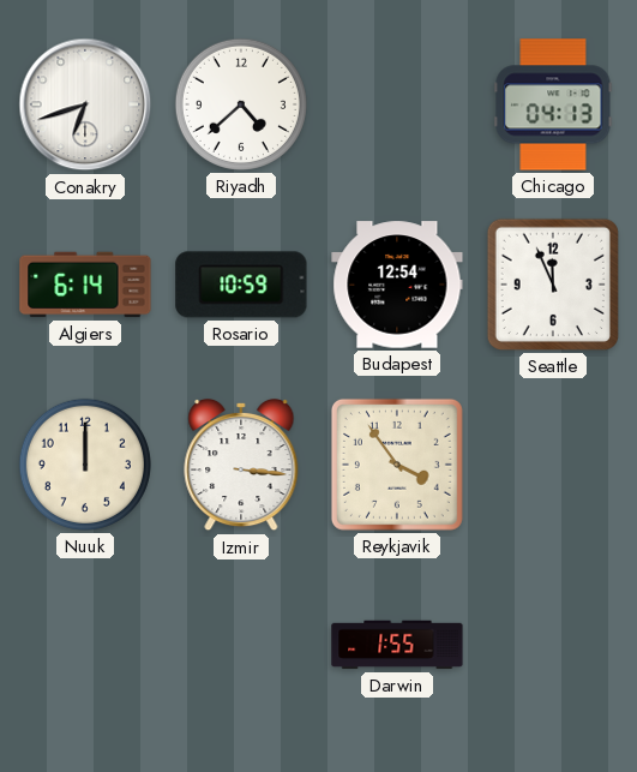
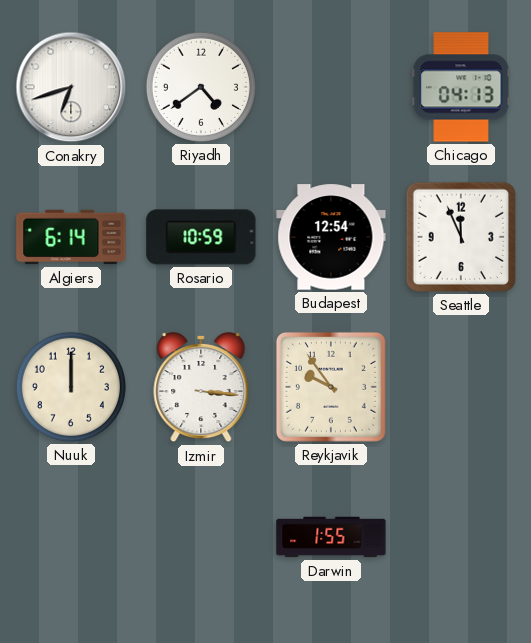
Riyadh: 4:38 -> 4:39
Reykjavik: 3:54 -> 9:54
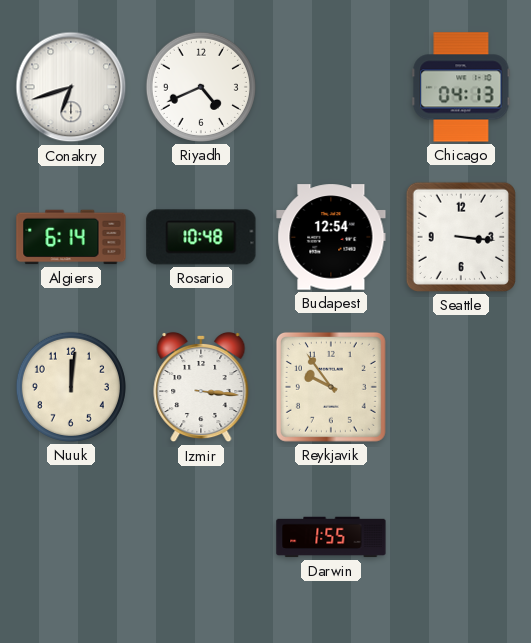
Riyadh: 4:39 -> 4:41
Rosario: 10:59 -> 10:48
Seattle: 11:56 -> 3:16
Nuuk: 12:00 -> 12:01
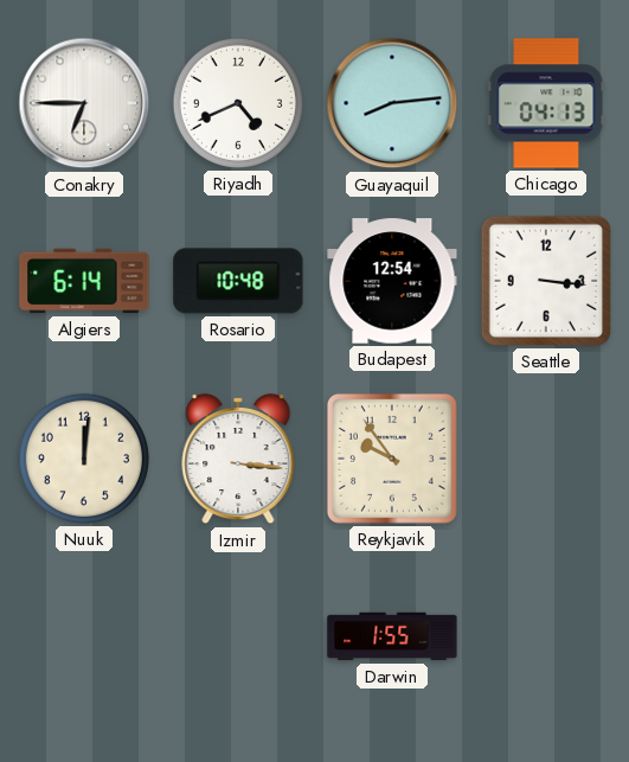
Conakry: 6:42 -> 6:45
Guayaquil: none -> 8:14
